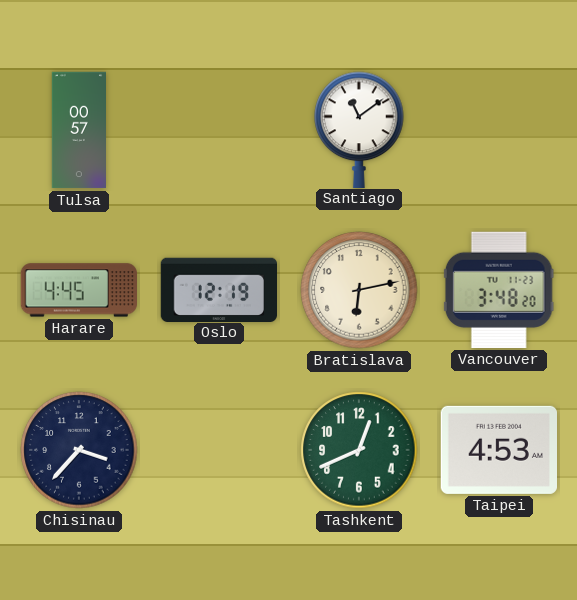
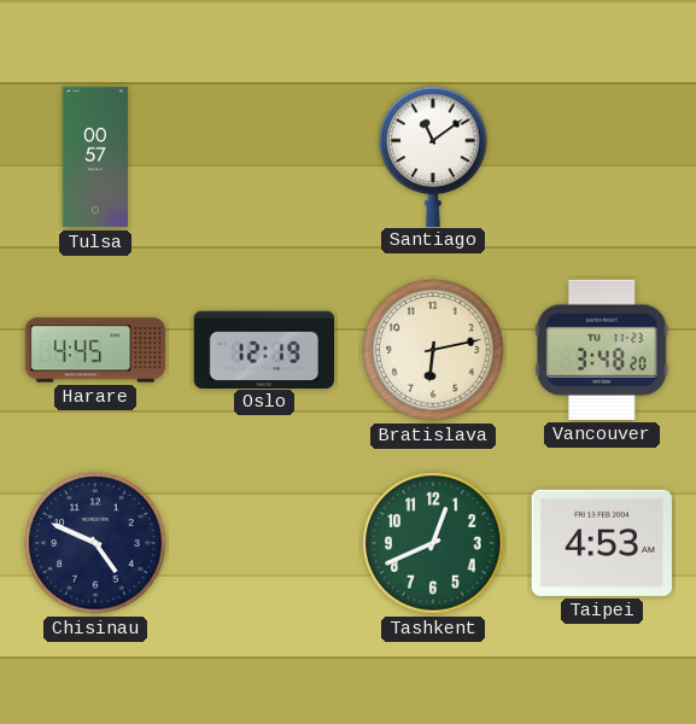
Chisinau: 3:37 -> 4:49
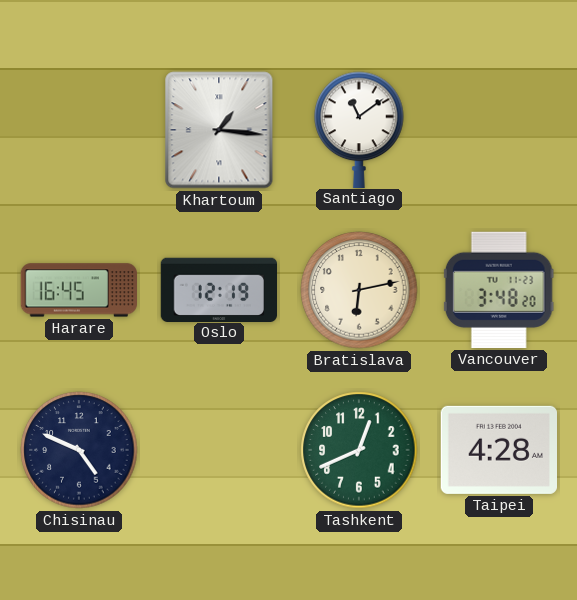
Tulsa: 00:57 -> none
Khartoum: none -> 1:16
Harare: 4:45 -> 16:45
Taipei: 4:53 -> 4:28
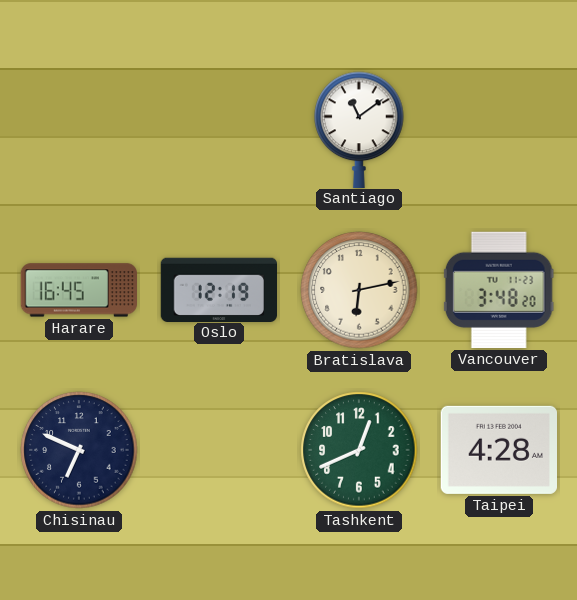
Khartoum: 1:16 -> none
Chisinau: 4:49 -> 6:49
